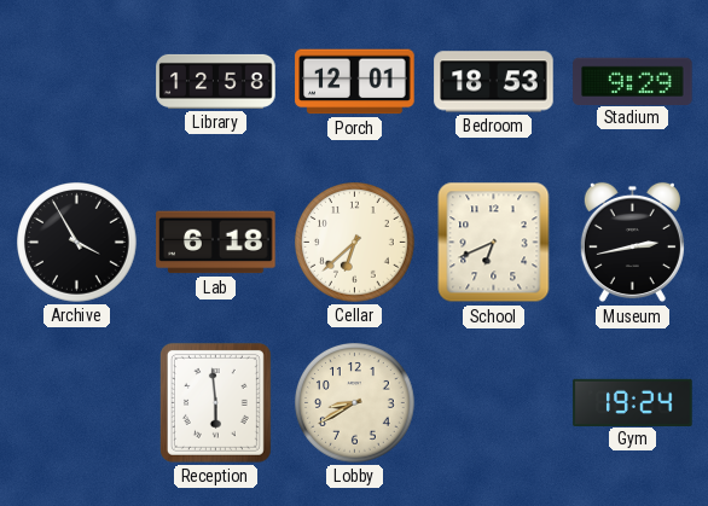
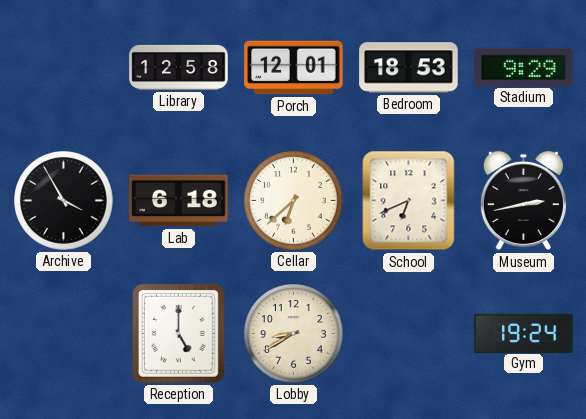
Reception: 5:59 -> 5:00
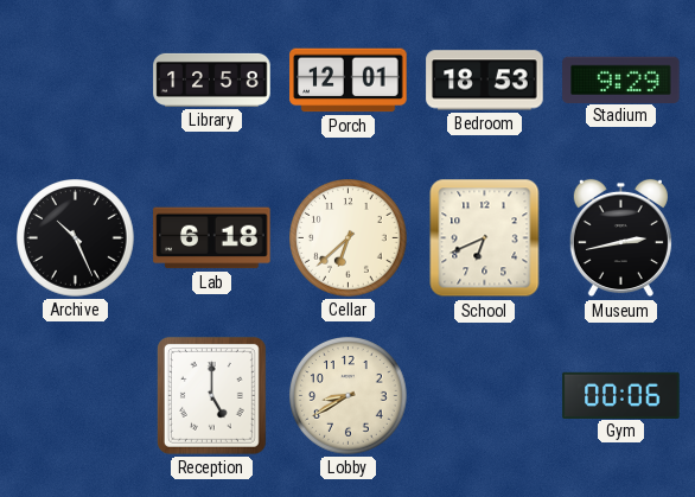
Archive: 3:55 -> 10:26
Gym: 19:24 -> 00:06
